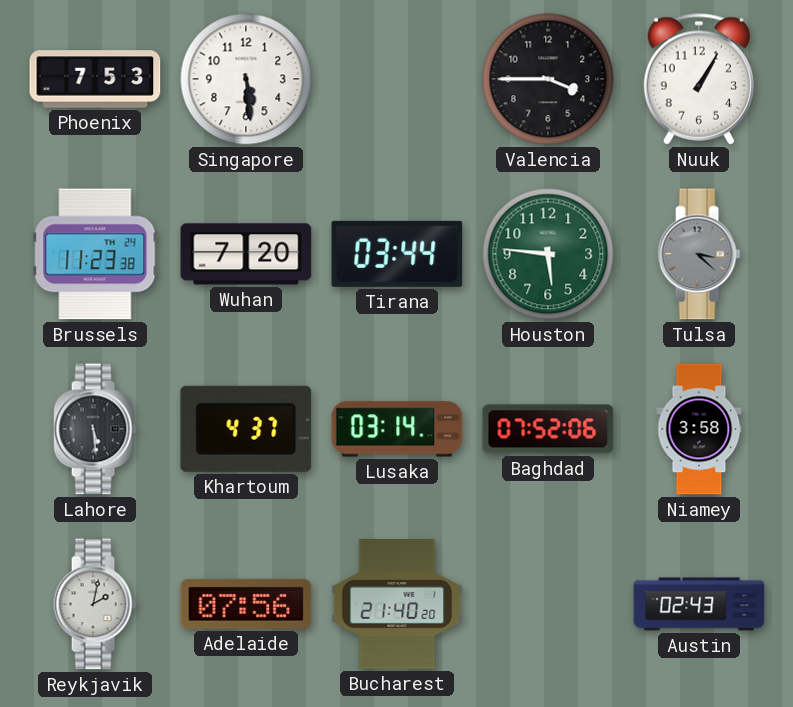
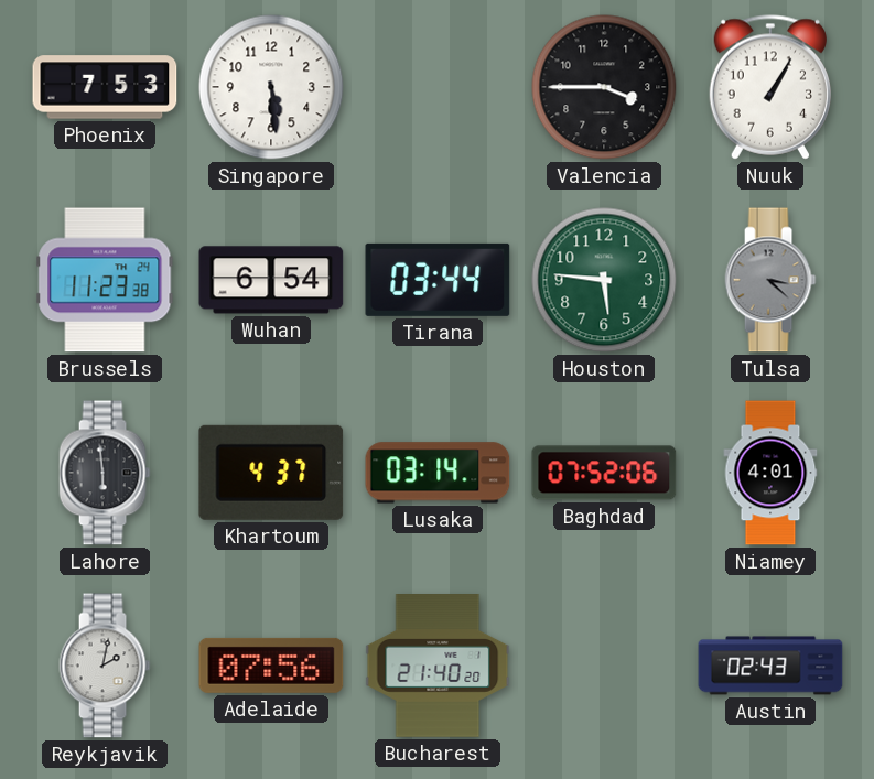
Wuhan: 7:20 -> 6:54
Lahore: 5:29 -> 5:59
Niamey: 3:58 -> 4:01
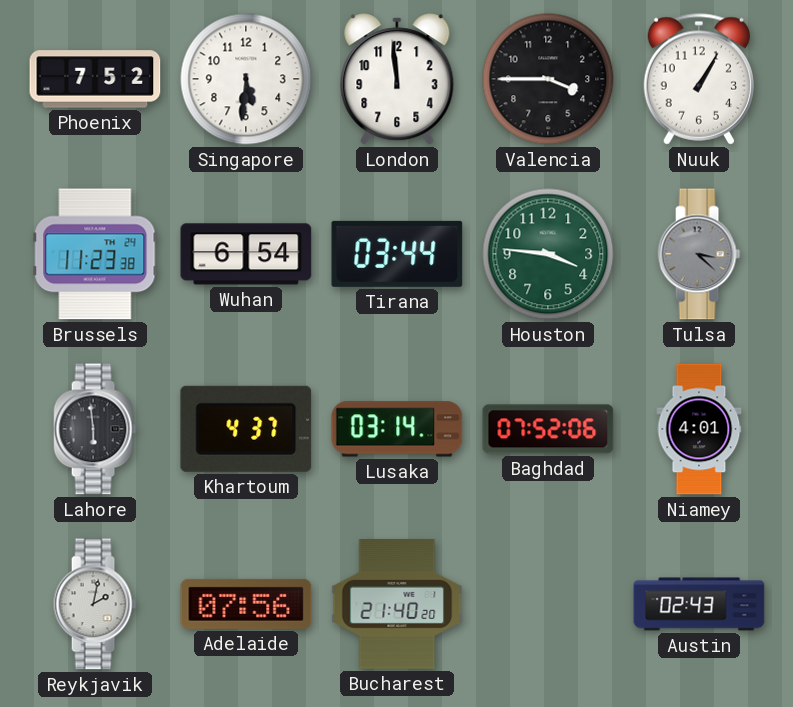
Phoenix: 7:53 -> 7:52
Singapore: 5:29 -> 5:31
London: none -> 11:59
Houston: 5:46 -> 3:46
